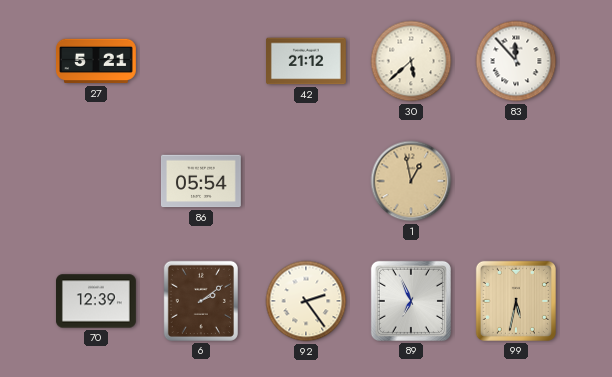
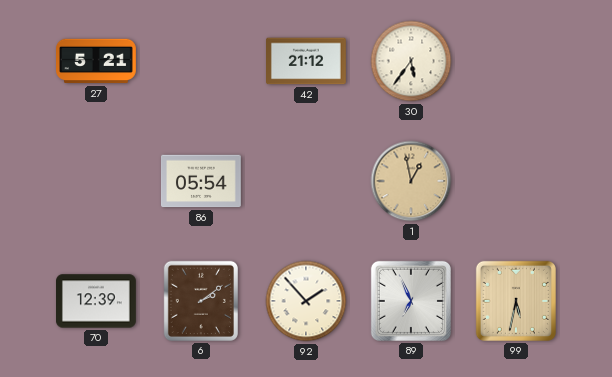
30: 5:38 -> 5:36
83: 11:53 -> none
92: 2:24 -> 1:53
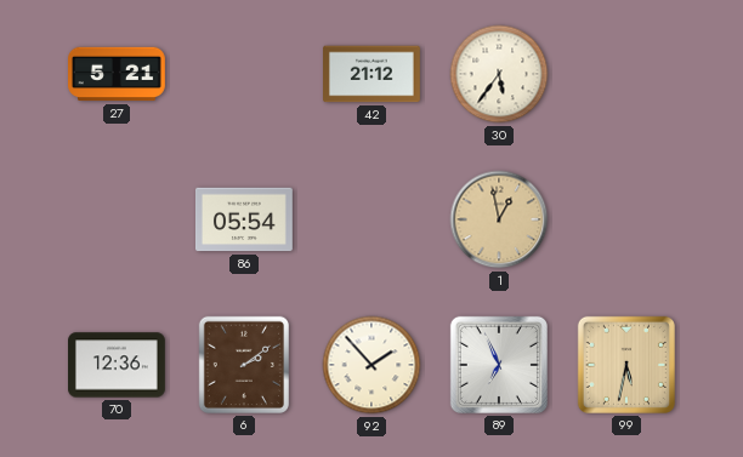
70: 12:39 -> 12:36
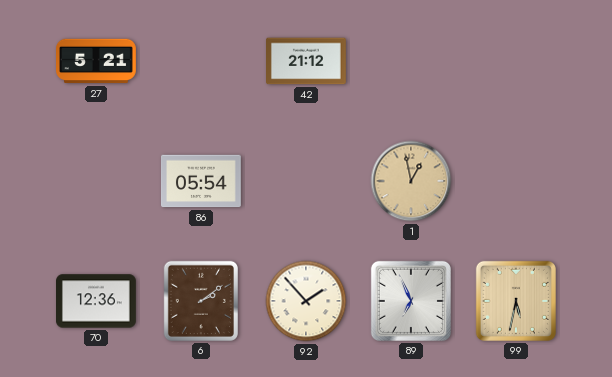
30: 5:36 -> none
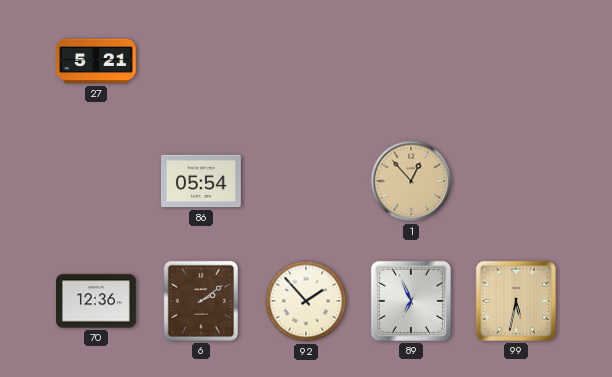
42: 21:12 -> none
1: 12:58 -> 12:53
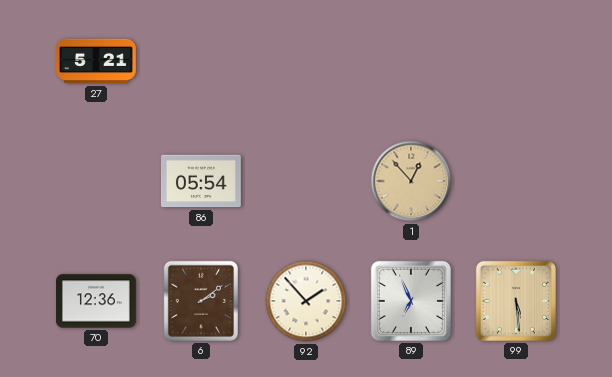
99: 5:32 -> 5:29
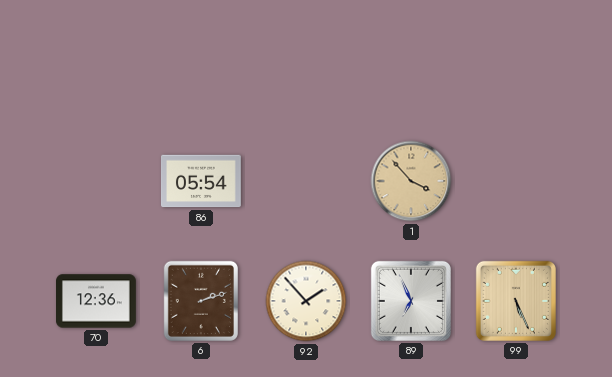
27: 5:21 -> none
1: 12:53 -> 3:53
6: 2:09 -> 2:12
99: 5:29 -> 5:26
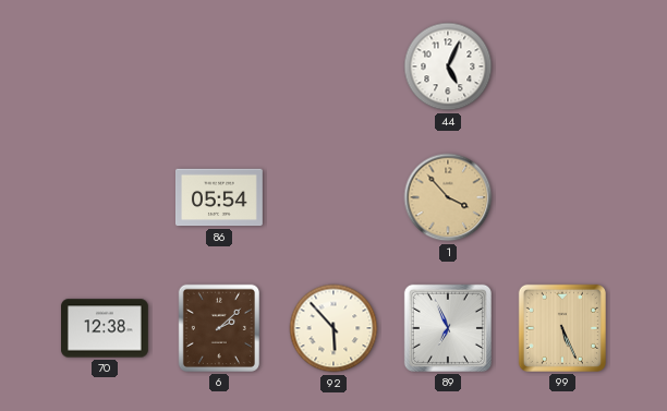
44: none -> 5:04
70: 12:36 -> 12:38
6: 2:12 -> 2:08
92: 1:53 -> 5:53
